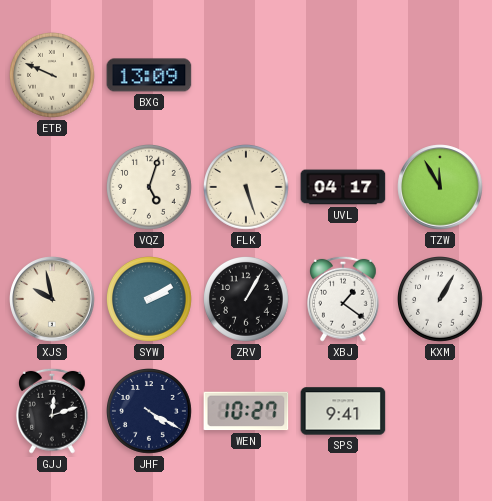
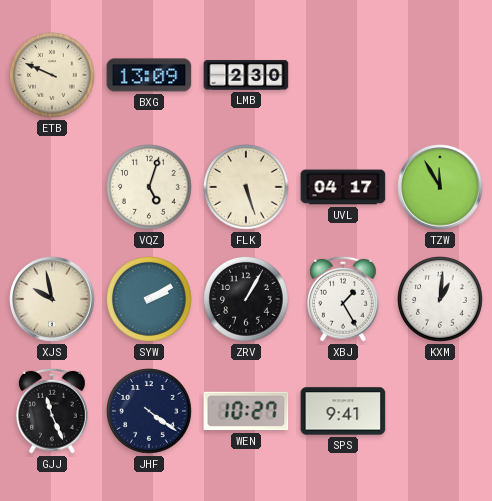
LMB: none -> 2:30
XBJ: 1:21 -> 1:25
KXM: 1:05 -> 1:01
GJJ: 12:12 -> 11:26
JHF: 4:20 -> 4:21
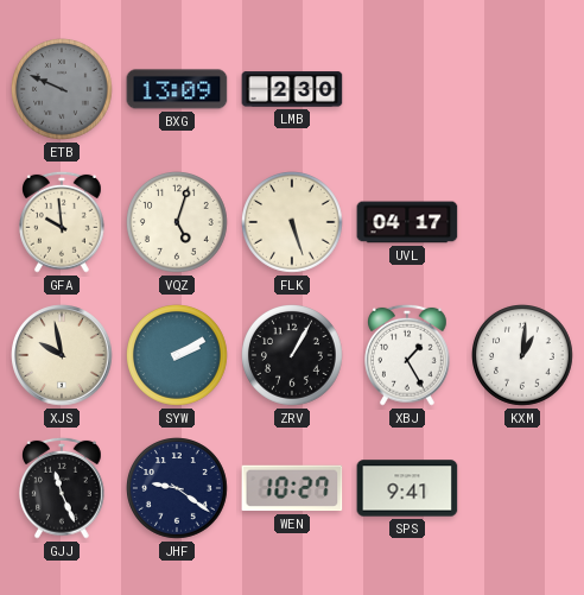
ETB dial: cream -> grey
GFA: none -> 9:59
TZW: 11:55 -> none
JHF: 4:21 -> 9:21
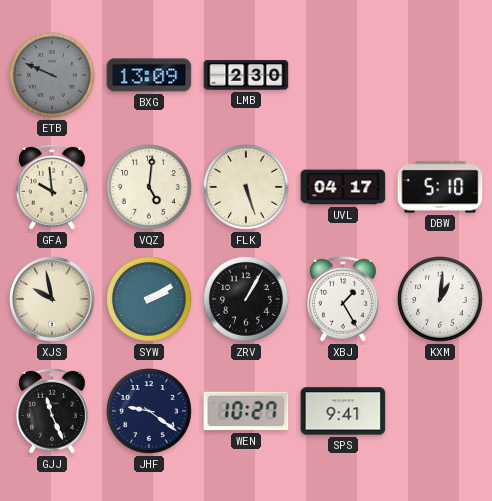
VQZ: 5:03 -> 5:01
DBW: none -> 5:10
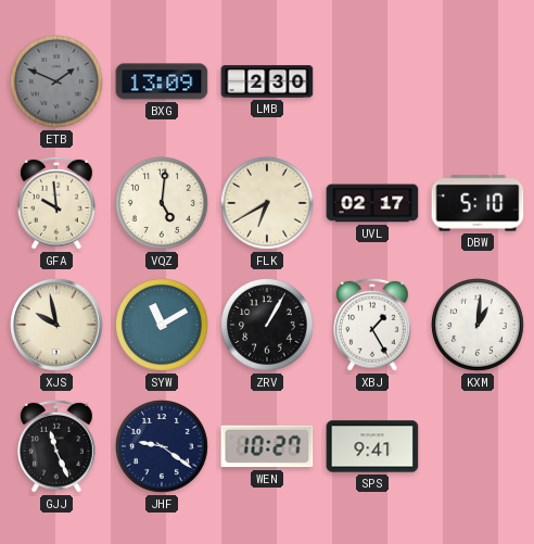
ETB: 9:49 -> 1:49
FLK: 5:27 -> 6:40
UVL: 04:17 -> 02:17
SYW: 2:10 -> 11:10
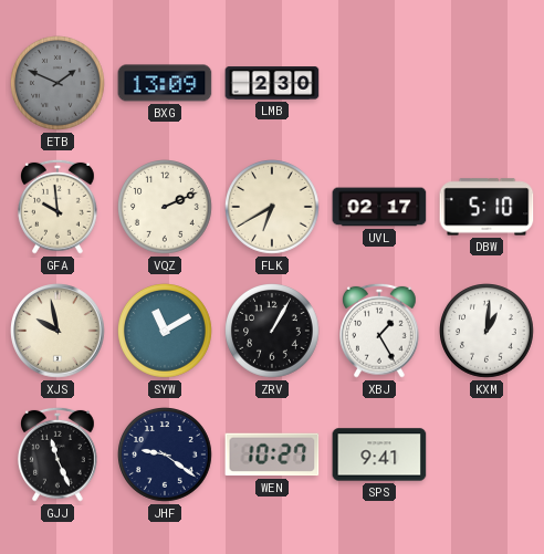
VQZ: 5:01 -> 2:11
